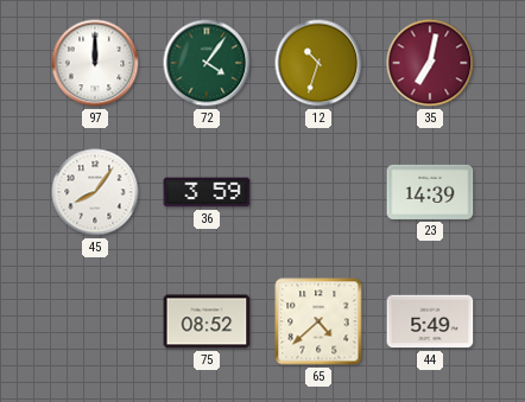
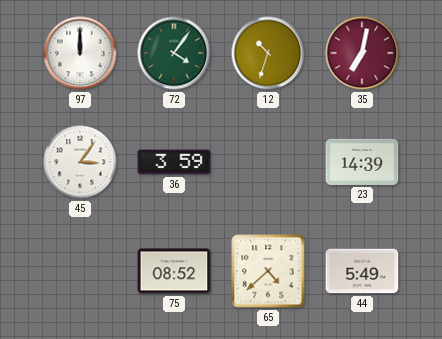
45: 8:06 -> 3:06
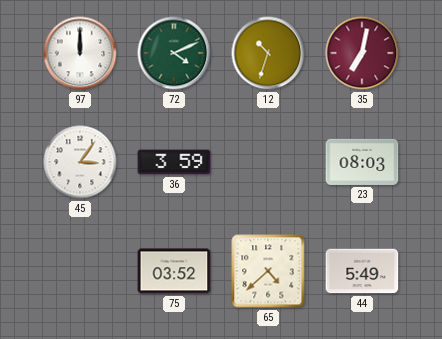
72: 4:06 -> 4:11
23: 14:39 -> 08:03
75: 08:52 -> 03:52
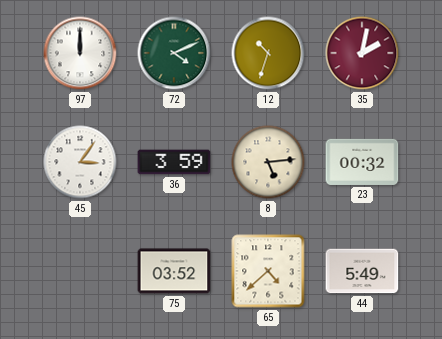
35: 7:02 -> 2:02
8: none -> 5:14
23: 08:03 -> 00:32
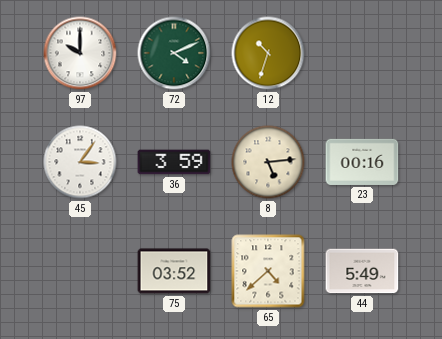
97: 12:00 -> 10:00
35: 2:02 -> none
23: 00:32 -> 00:16
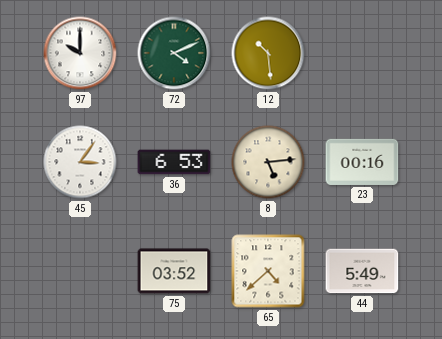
12: 10:33 -> 10:29
36: 3:59 -> 6:53
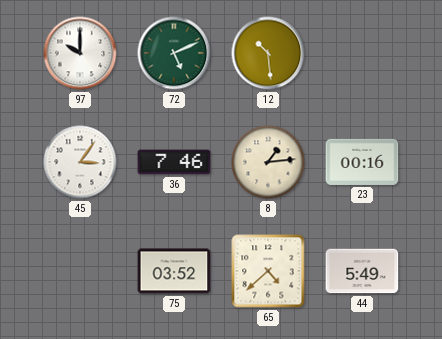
72: 4:11 -> 5:11
36: 6:53 -> 7:46
8: 5:14 -> 1:14
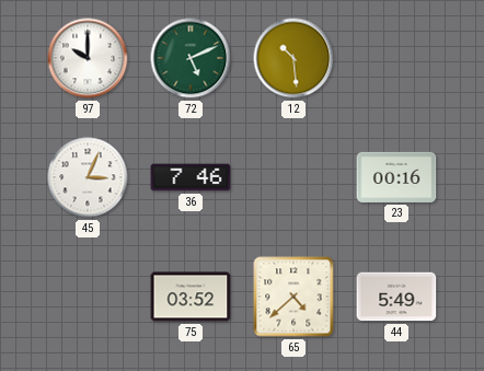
45: 3:06 -> 3:04
8: 1:14 -> none
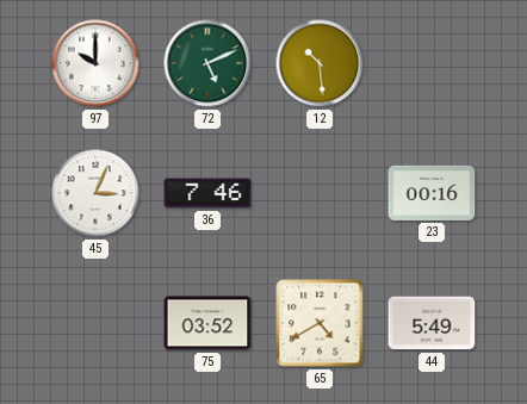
65: 4:38 -> 4:40
